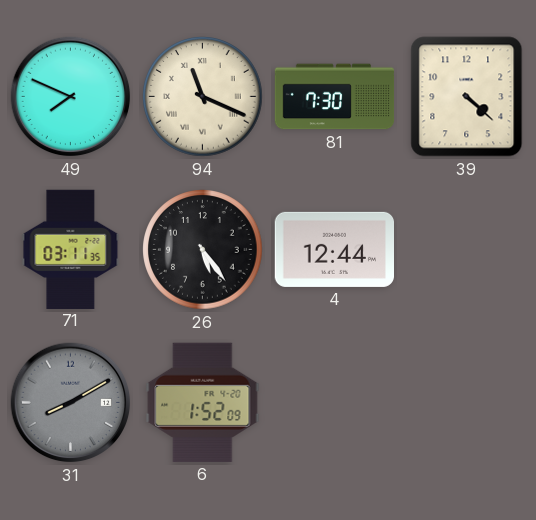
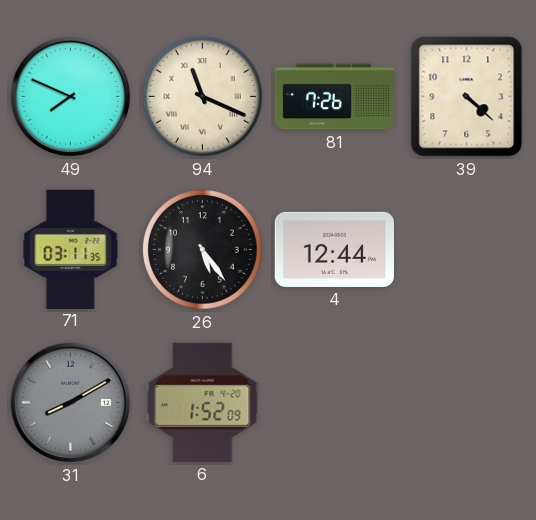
81: 7:30 -> 7:26
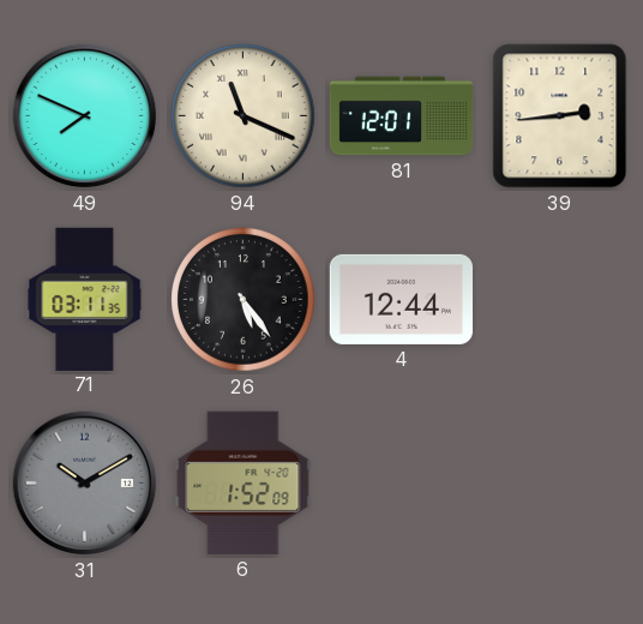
81: 7:26 -> 12:01
39: 4:22 -> 2:44
31: 8:10 -> 10:10
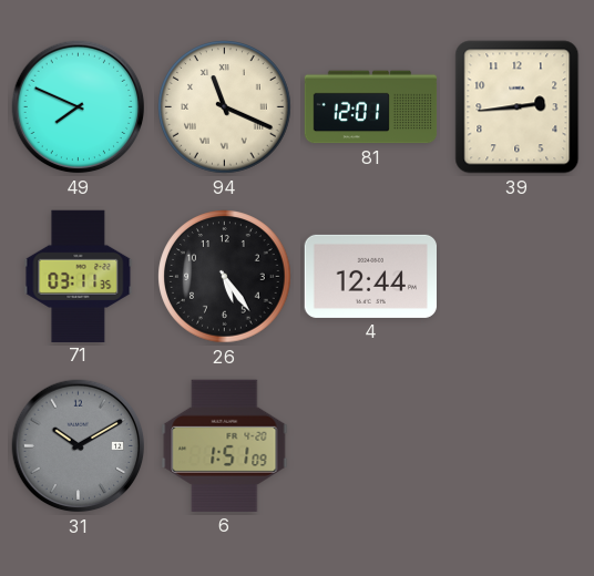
6: 1:52 -> 1:51
